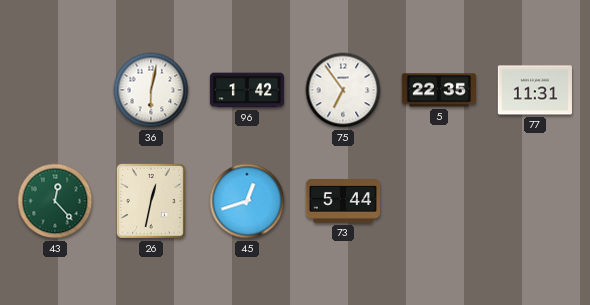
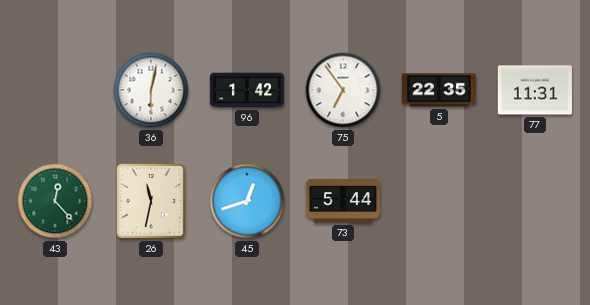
26: 12:32 -> 11:32
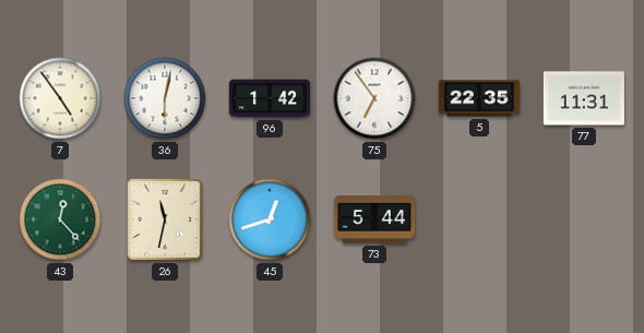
7: none -> 4:54
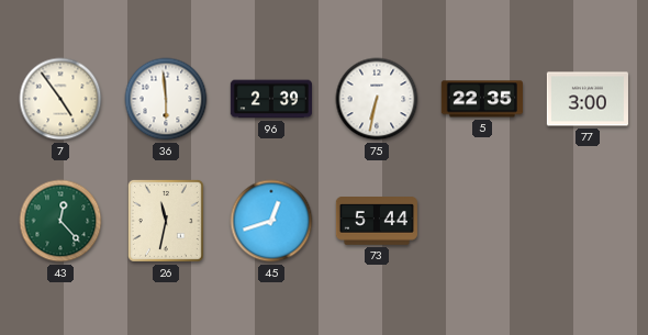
36: 6:02 -> 5:59
96: 1:42 -> 2:39
75: 6:54 -> 6:32
77: 11:31 -> 3:00
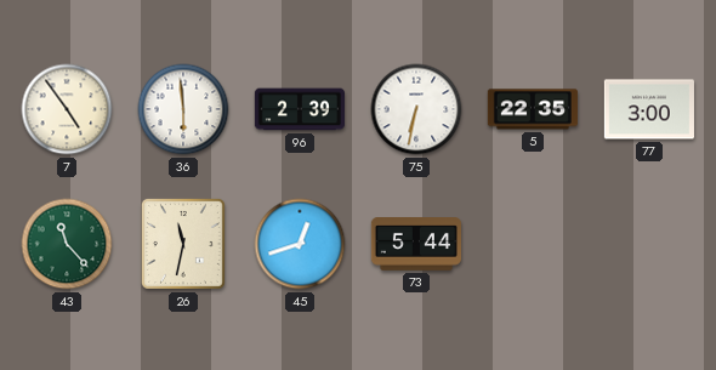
43: 12:23 -> 11:23
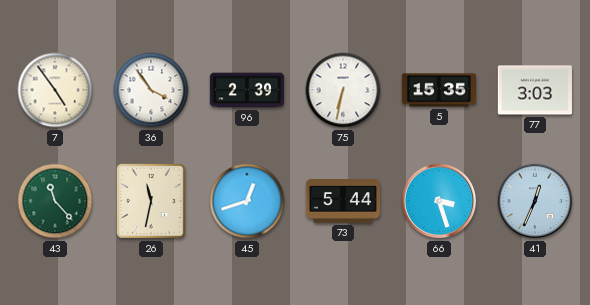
36: 5:59 -> 3:54
5: 22:35 -> 15:35
77: 3:00 -> 3:03
66: none -> 3:27
41: none -> 12:34
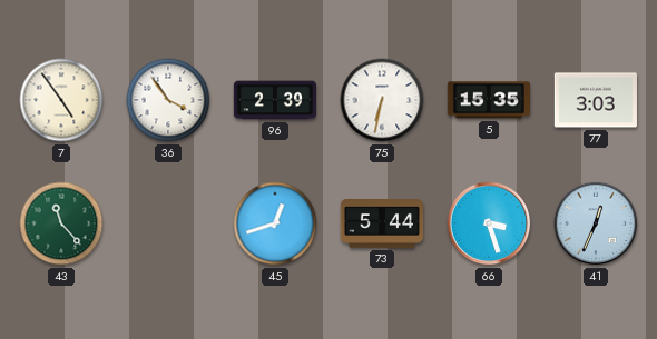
26: 11:32 -> none
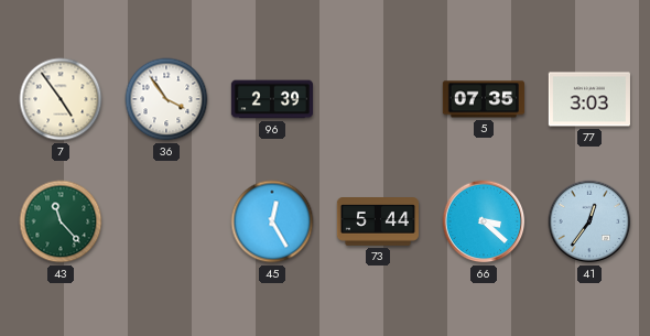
75: 6:32 -> none
5: 15:35 -> 07:35
45: 12:42 -> 12:25
66: 3:27 -> 3:22
41: 12:34 -> 12:36
